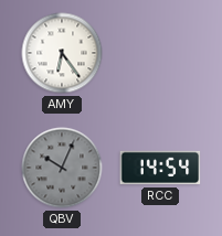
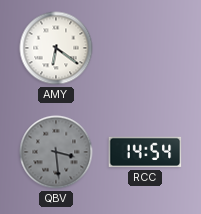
AMY: 6:24 -> 6:21
QBV: 10:04 -> 3:29
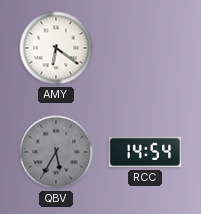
QBV: 3:29 -> 5:35
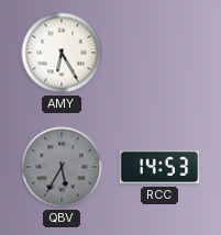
AMY: 6:21 -> 6:25
RCC: 14:54 -> 14:53
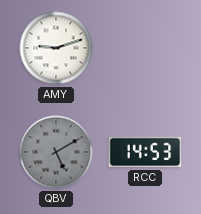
AMY: 6:25 -> 9:12
QBV: 5:35 -> 5:10
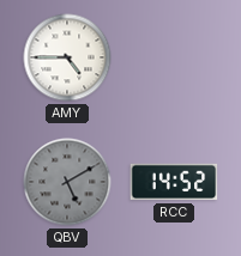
AMY: 9:12 -> 4:45
RCC: 14:53 -> 14:52
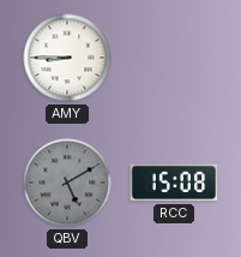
AMY: 4:45 -> 8:45
RCC: 14:52 -> 15:08
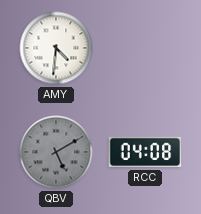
AMY: 8:45 -> 4:31
RCC: 15:08 -> 04:08
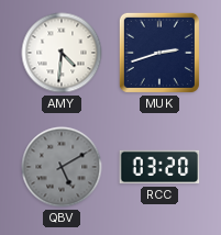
MUK: none -> 2:42
RCC: 04:08 -> 03:20
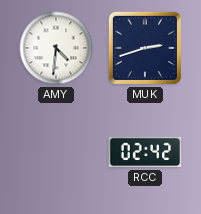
QBV: 5:10 -> none
RCC: 03:20 -> 02:42
